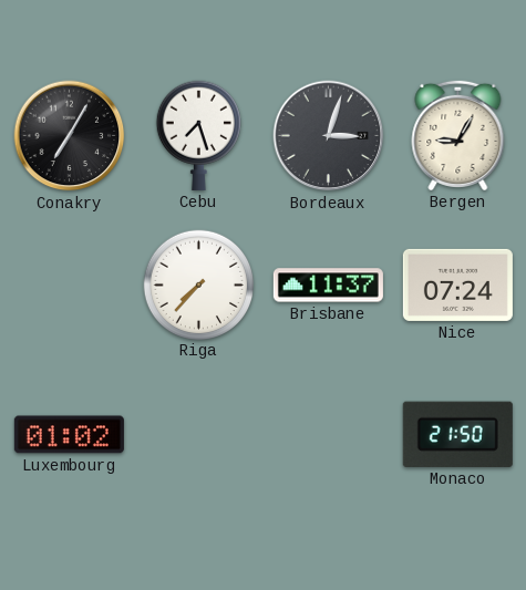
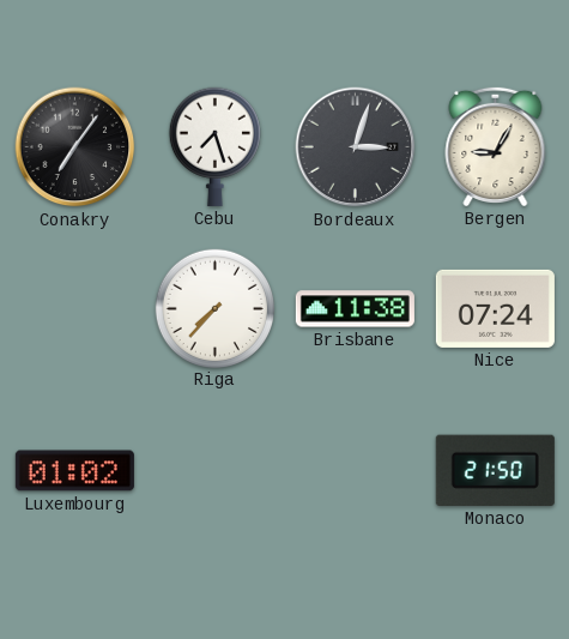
Conakry: 7:05 -> 7:06
Brisbane: 11:37 -> 11:38
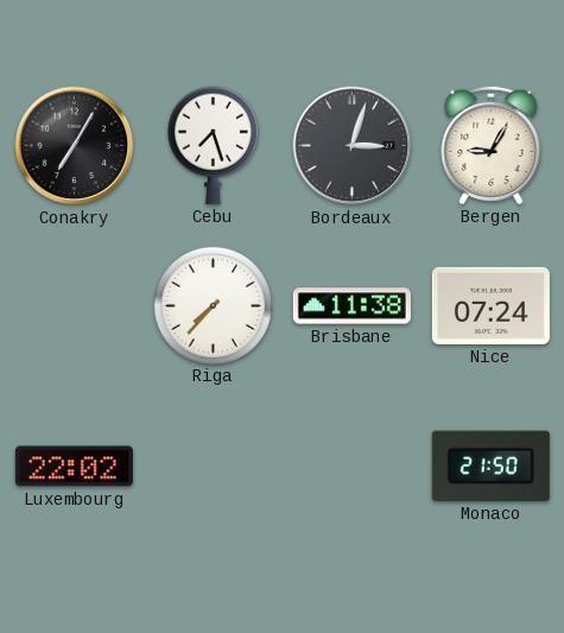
Conakry: 7:06 -> 7:05
Luxembourg: 01:02 -> 22:02
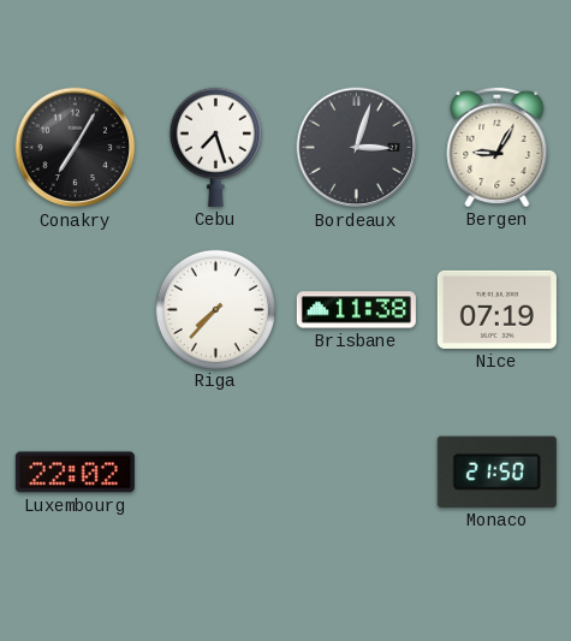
Nice: 07:24 -> 07:19
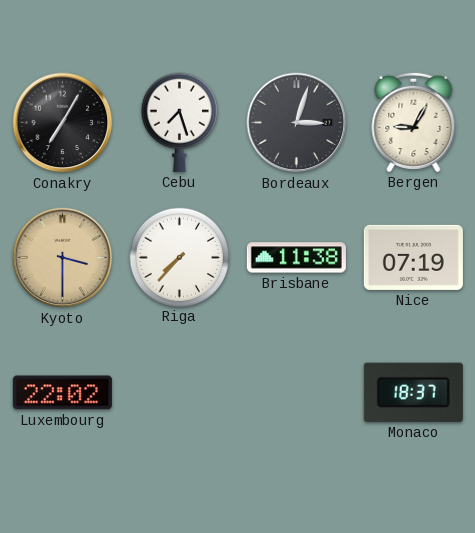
Kyoto: none -> 3:30
Monaco: 21:50 -> 18:37
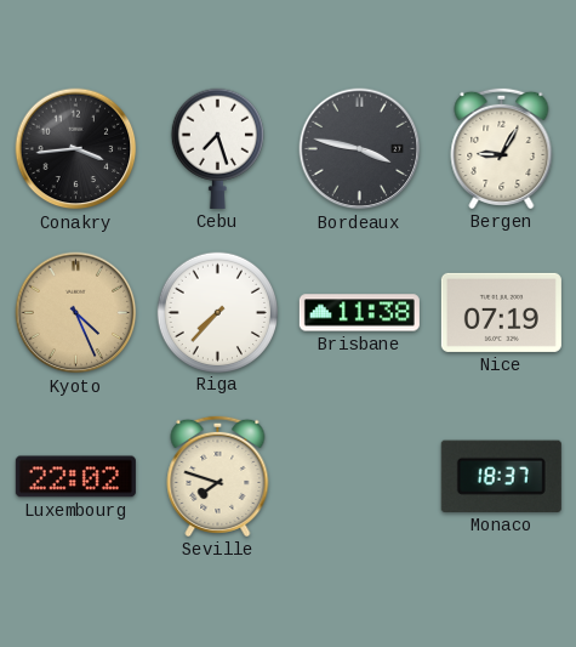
Conakry: 7:05 -> 3:44
Bordeaux: 3:03 -> 3:47
Kyoto: 3:30 -> 4:26
Seville: none -> 7:48
